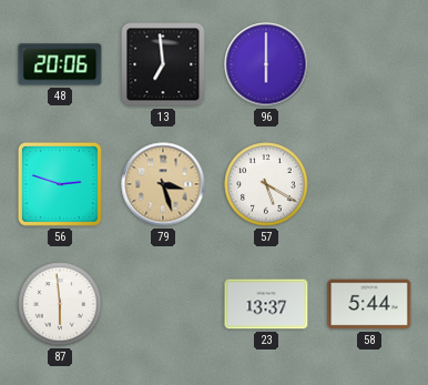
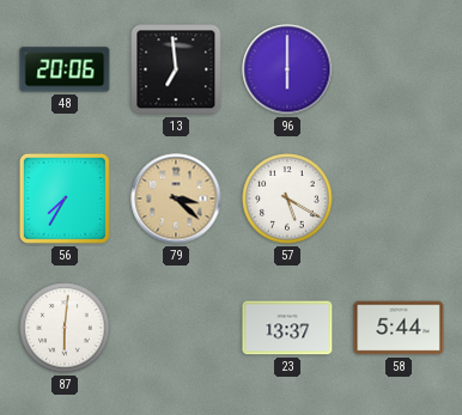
56: 2:48 -> 7:35
79: 3:27 -> 3:22
87: 5:59 -> 6:01
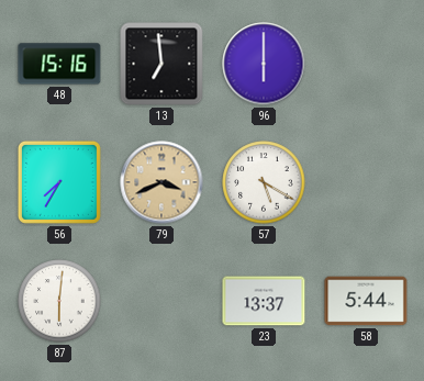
48: 20:06 -> 15:16
79: 3:22 -> 3:41
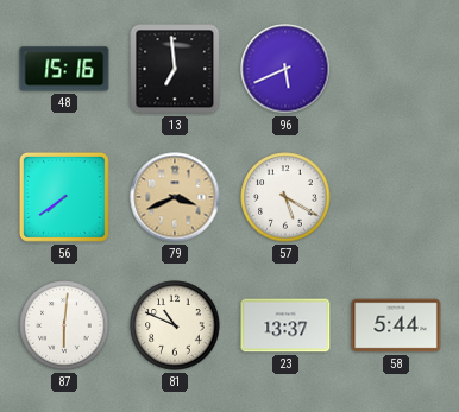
96: 6:00 -> 5:41
56: 7:35 -> 7:39
81: none -> 10:49
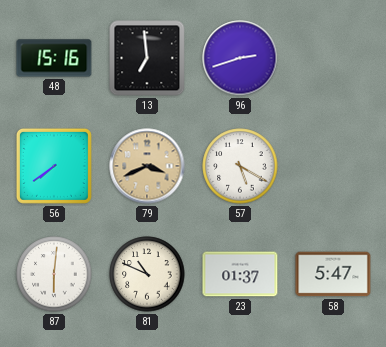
96: 5:41 -> 2:42
23: 13:37 -> 01:37
58: 5:44 -> 5:47
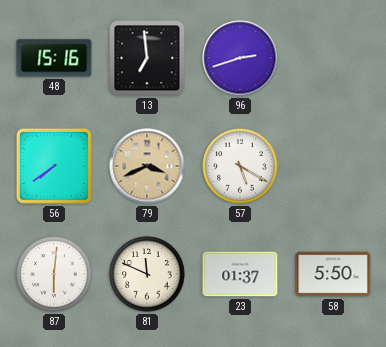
81: 10:49 -> 11:49
58: 5:47 -> 5:50
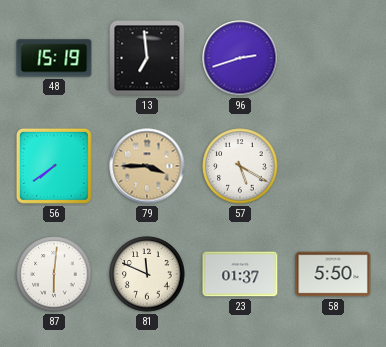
48: 15:16 -> 15:19
79: 3:41 -> 3:45
